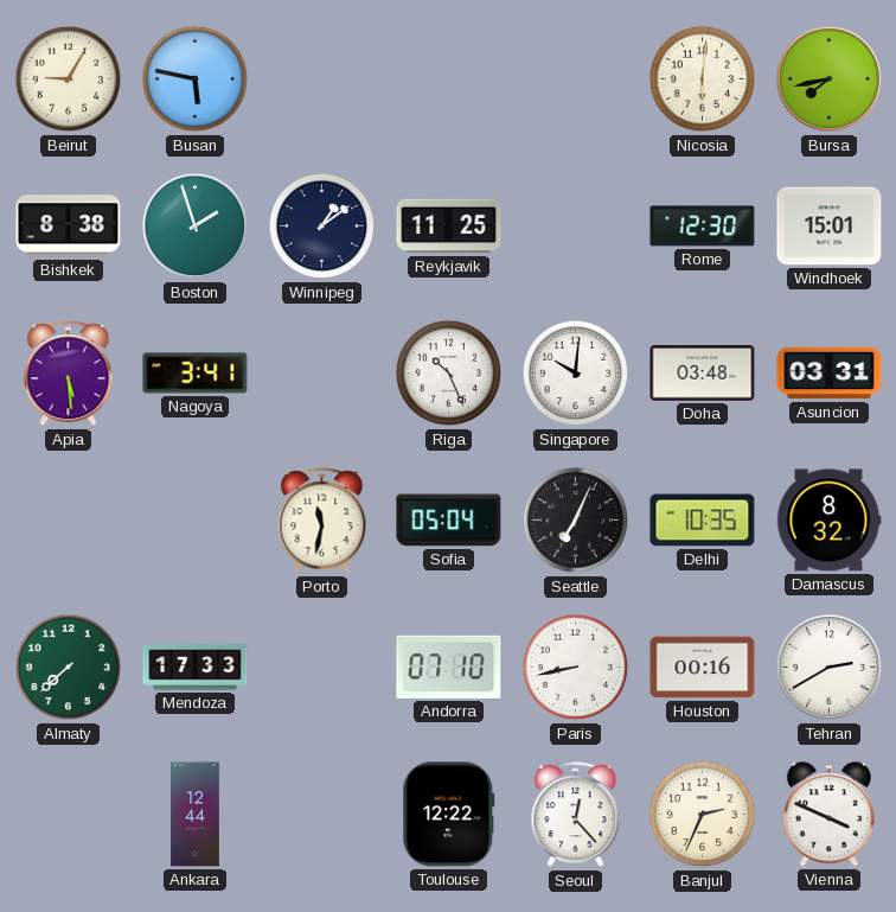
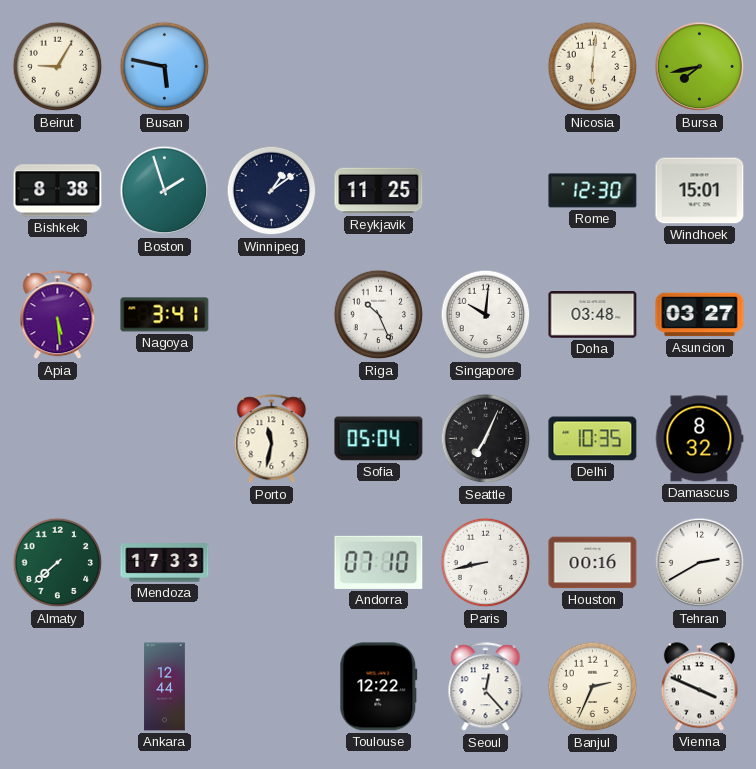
Asuncion: 03:31 -> 03:27
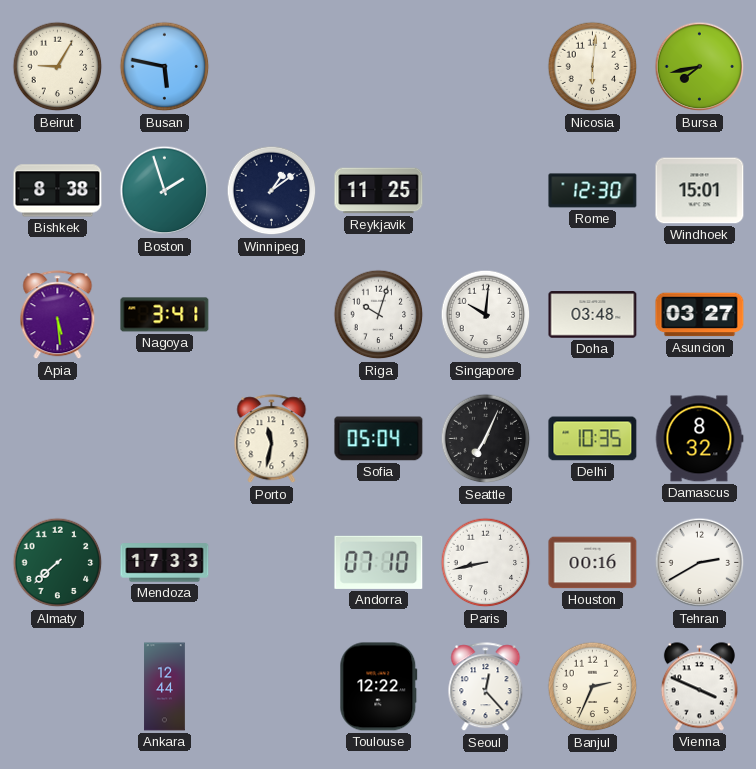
Riga: 10:26 -> 10:03
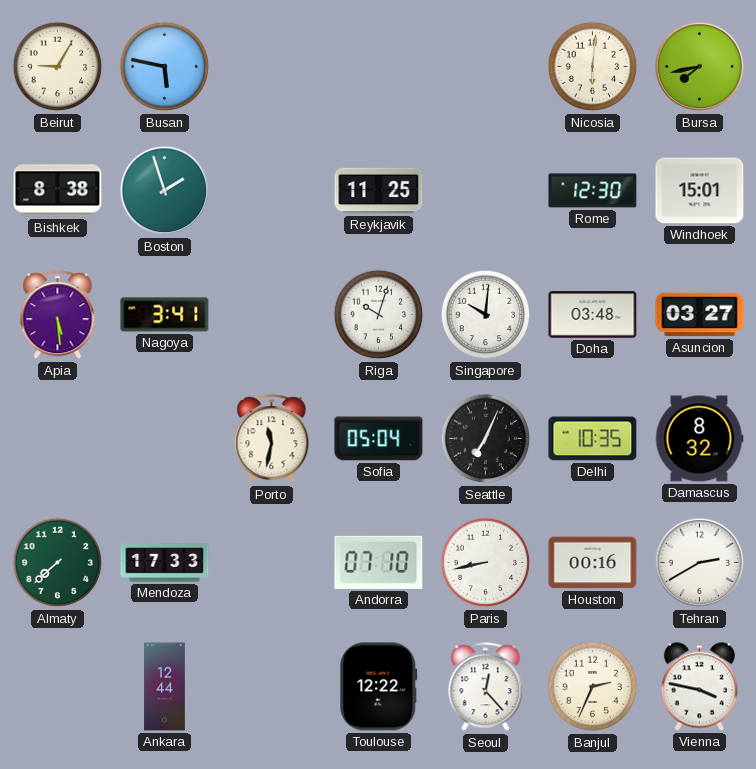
Winnipeg: 1:09 -> none
Vienna: 3:49 -> 3:47
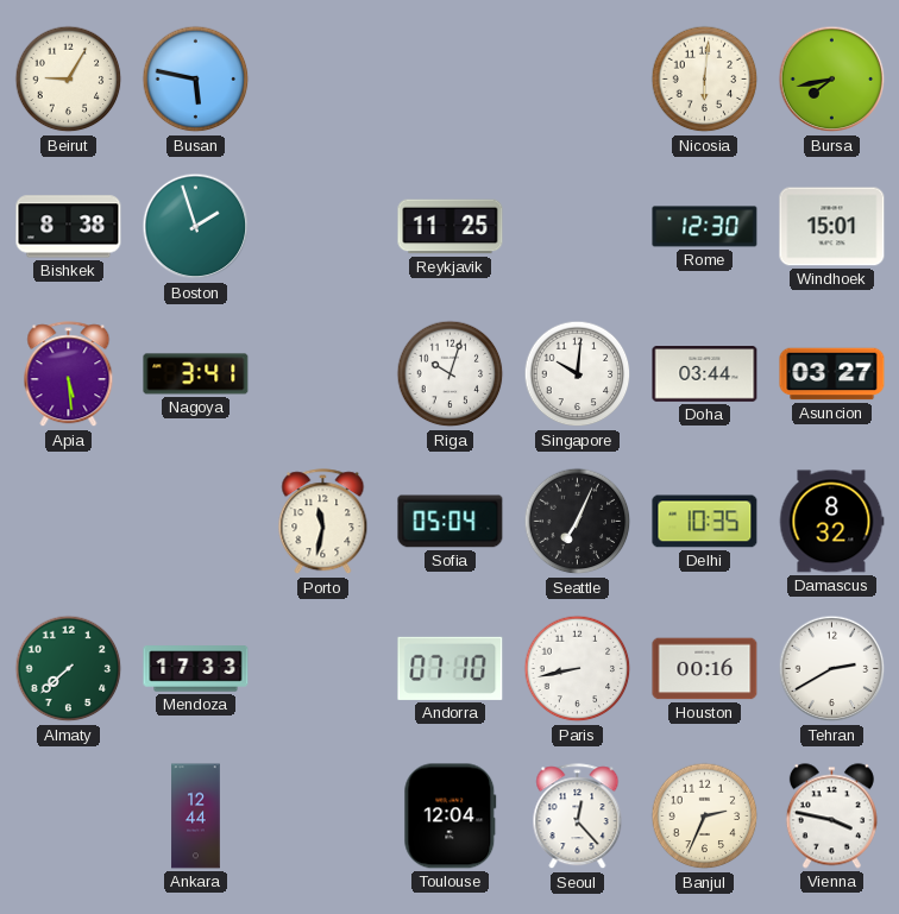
Doha: 03:48 -> 03:44
Toulouse: 12:22 -> 12:04
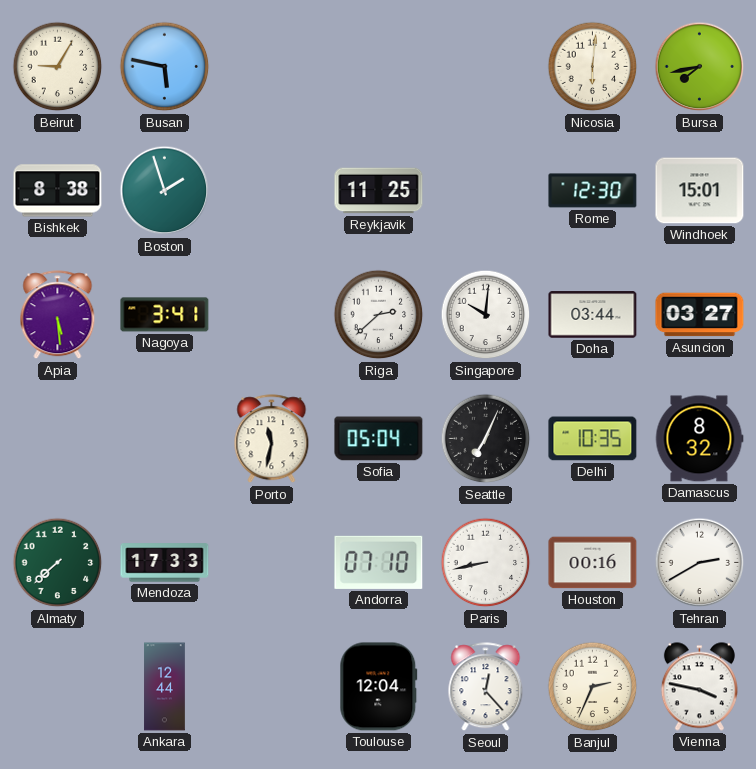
Riga: 10:03 -> 2:38
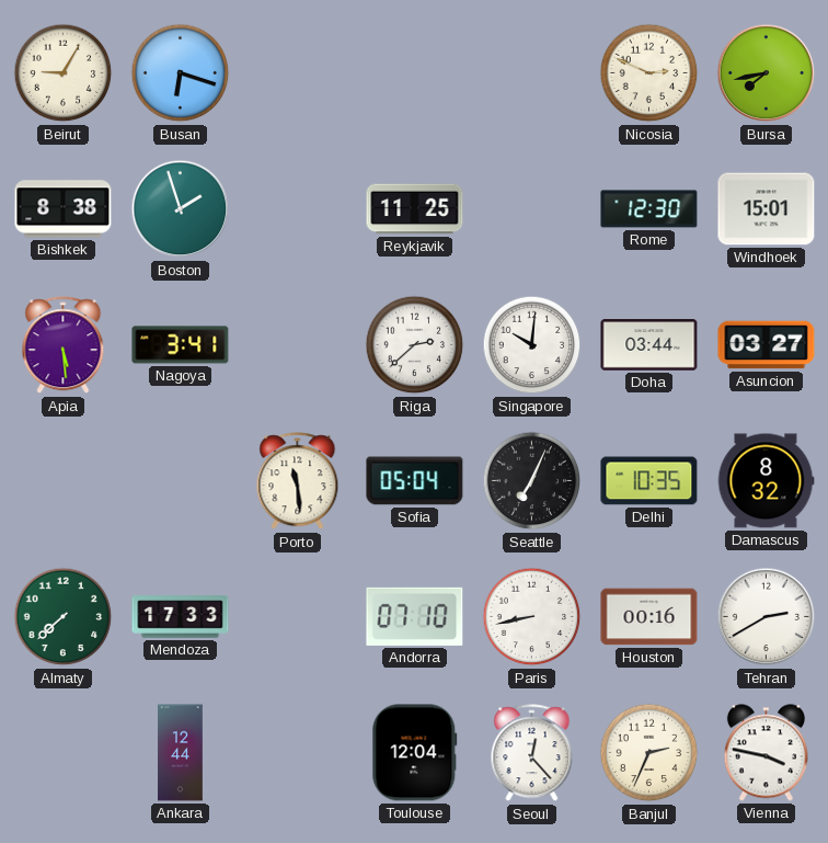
Busan: 5:47 -> 6:18
Nicosia: 6:01 -> 2:49
Porto: 11:32 -> 11:29
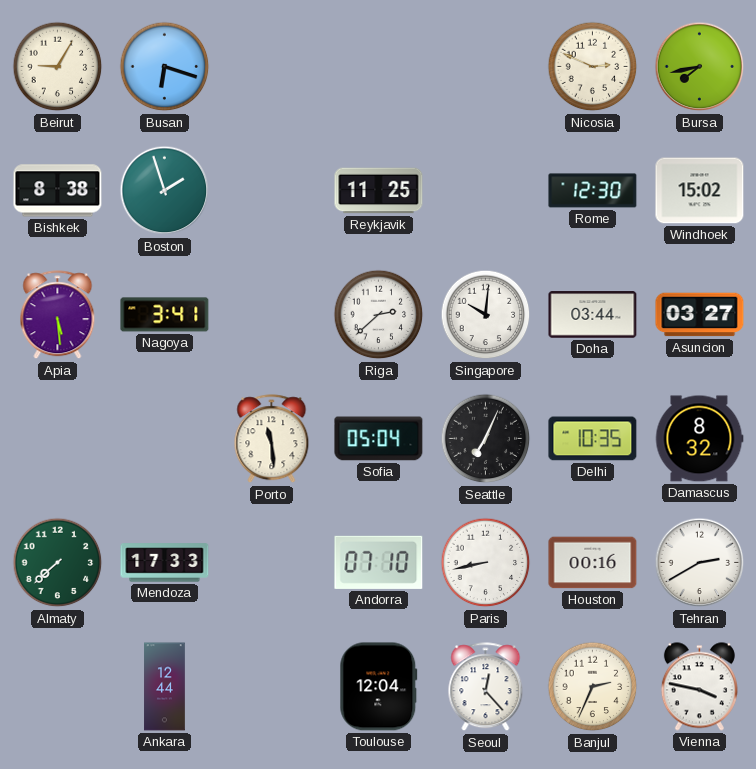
Windhoek: 15:01 -> 15:02
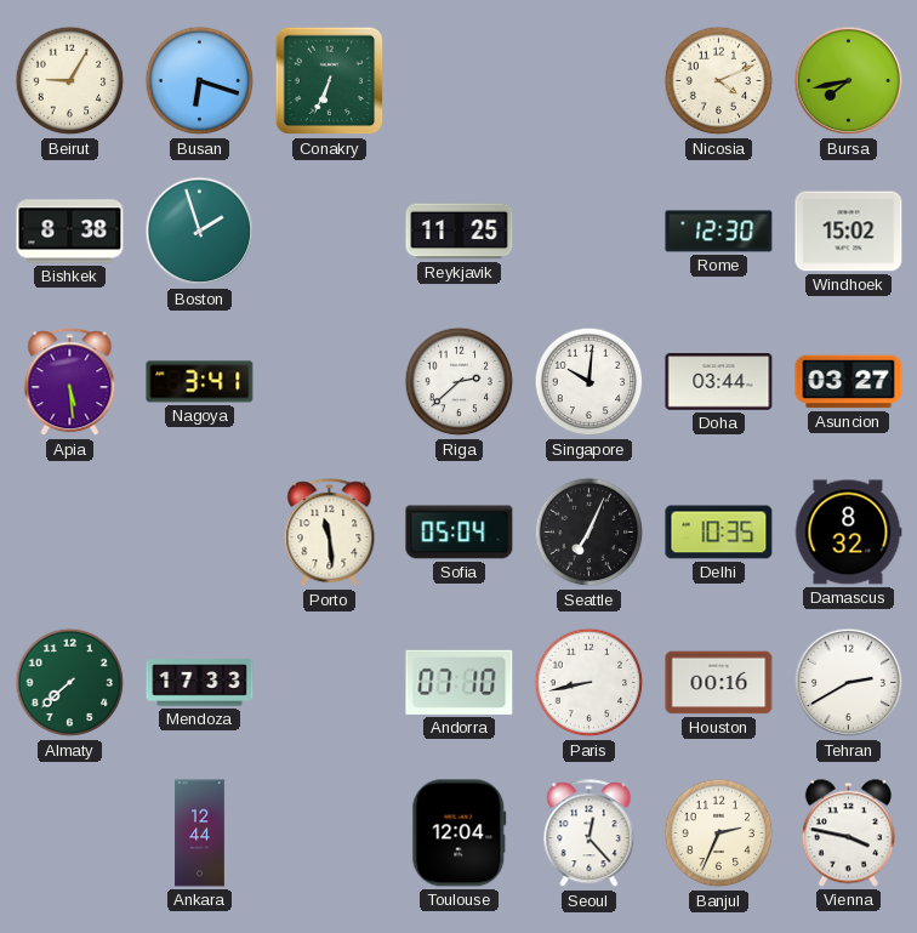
Conakry: none -> 6:34
Nicosia: 2:49 -> 4:11
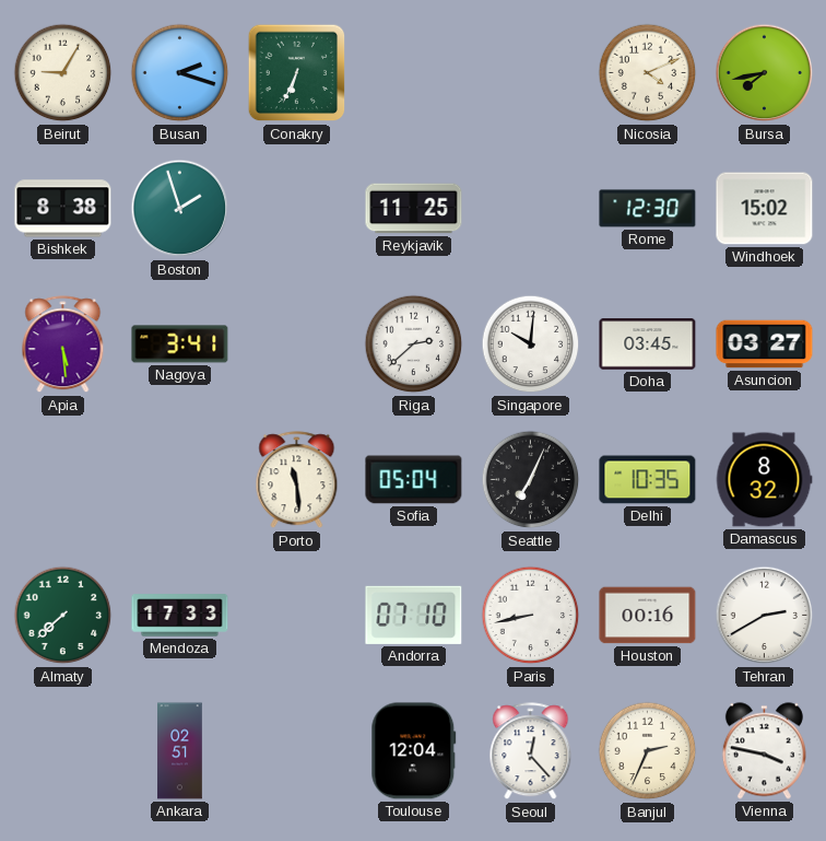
Busan: 6:18 -> 2:18
Doha: 03:44 -> 03:45
Ankara: 12:44 -> 02:51
